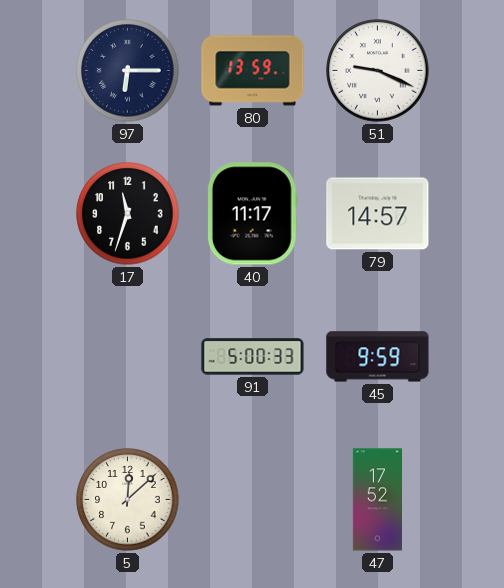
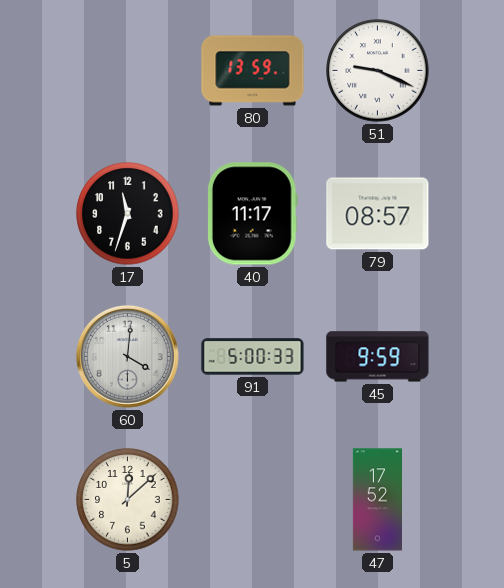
97: 6:15 -> none
79: 14:57 -> 08:57
60: none -> 4:01
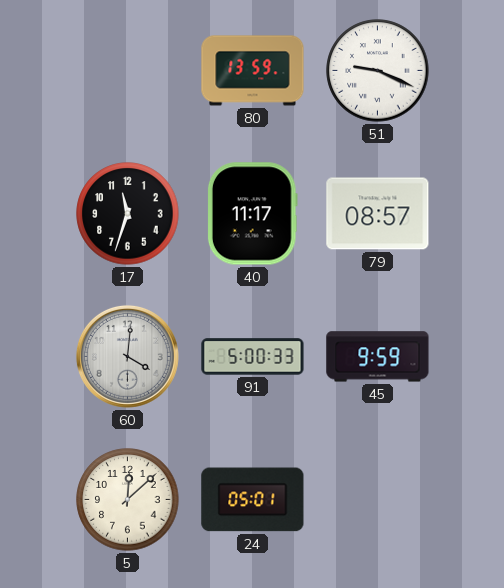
24: none -> 05:01
47: 17:52 -> none
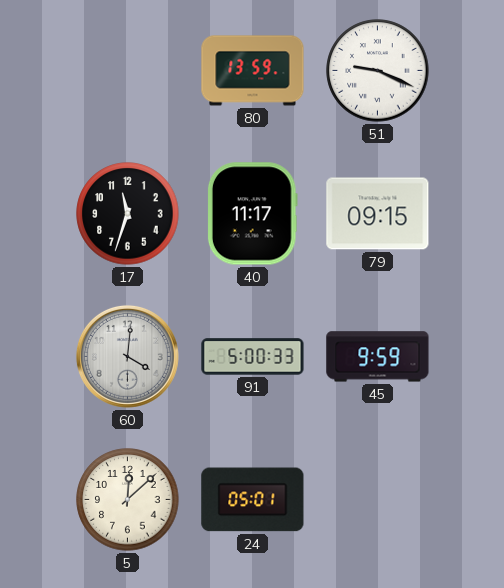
79: 08:57 -> 09:15
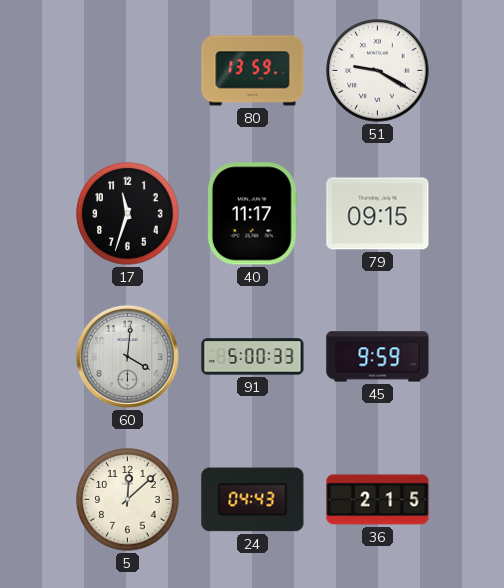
51: 9:19 -> 9:20
24: 05:01 -> 04:43
36: none -> 2:15
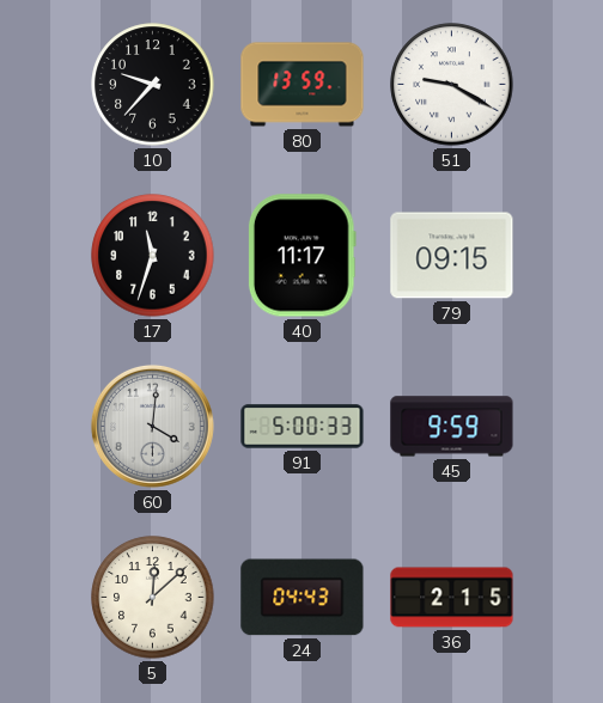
10: none -> 9:37
